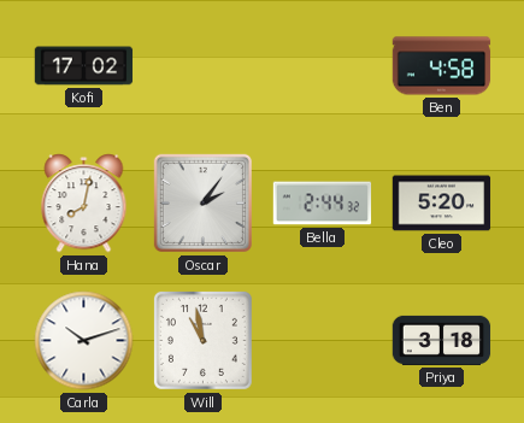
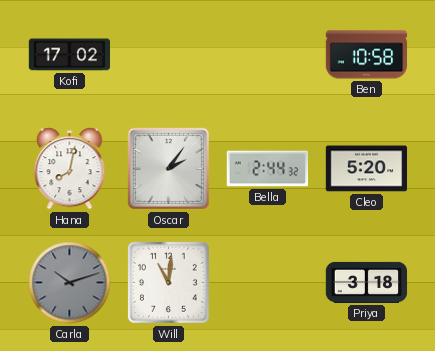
Ben: 4:58 -> 10:58
Carla dial: white -> grey
Will: 10:58 -> 11:01
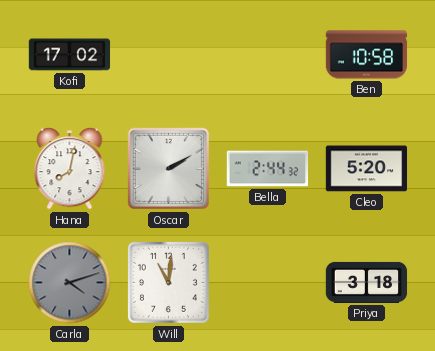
Oscar: 2:06 -> 2:10
Carla: 10:12 -> 4:12
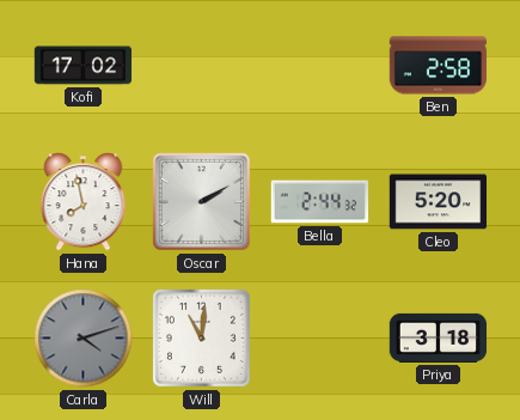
Ben: 10:58 -> 2:58
Hana: 8:02 -> 7:58
